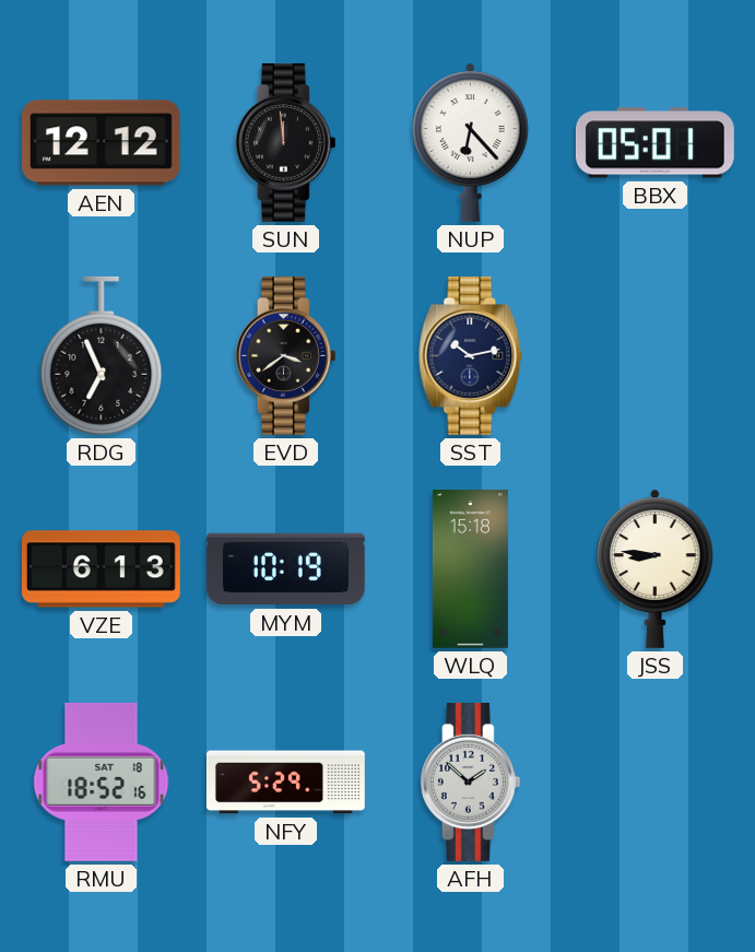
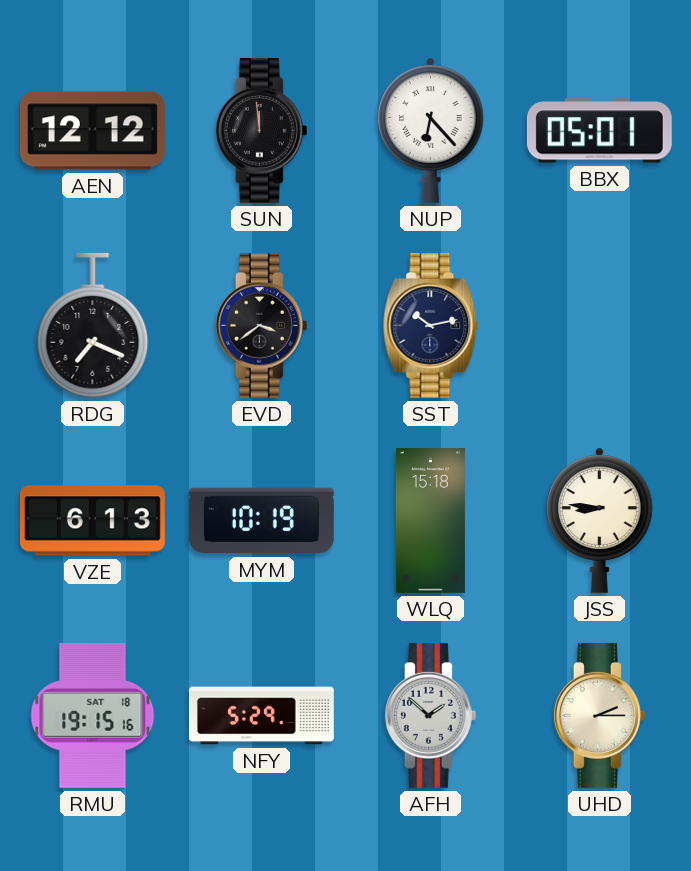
RDG: 6:56 -> 7:19
RMU: 18:52 -> 19:15
UHD: none -> 2:15
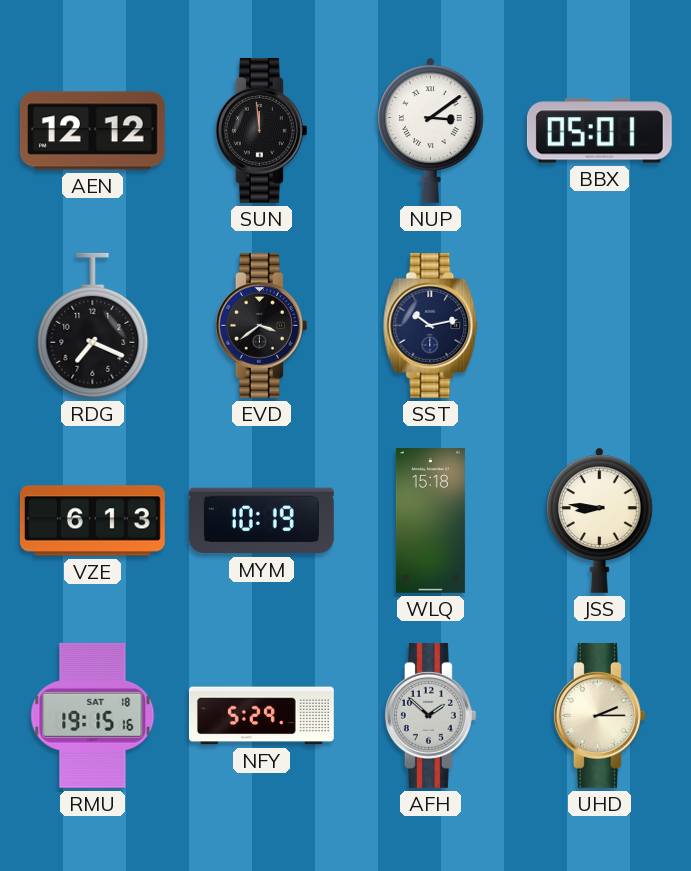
NUP: 6:23 -> 3:09
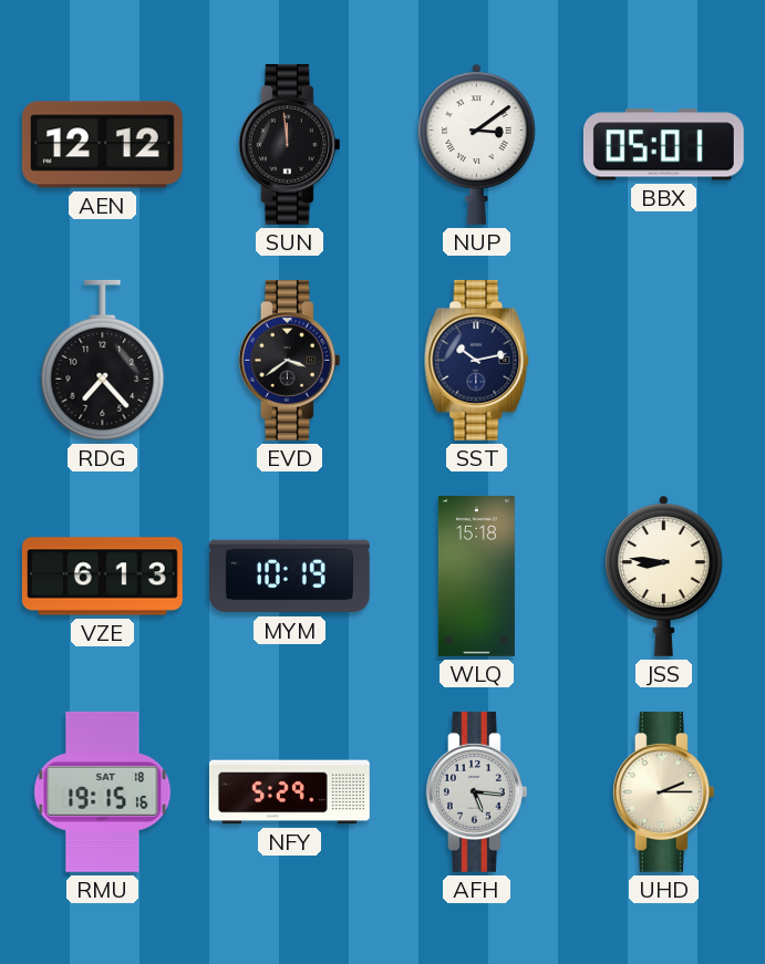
RDG: 7:19 -> 7:23
AFH: 1:52 -> 5:16
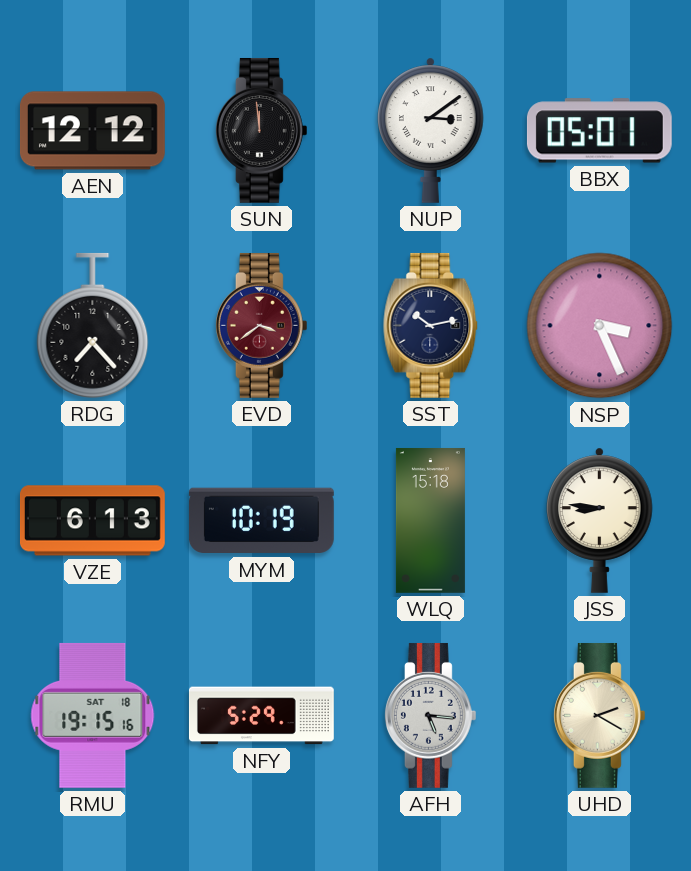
EVD dial: black -> burgundy
NSP: none -> 3:26
UHD: 2:15 -> 2:20
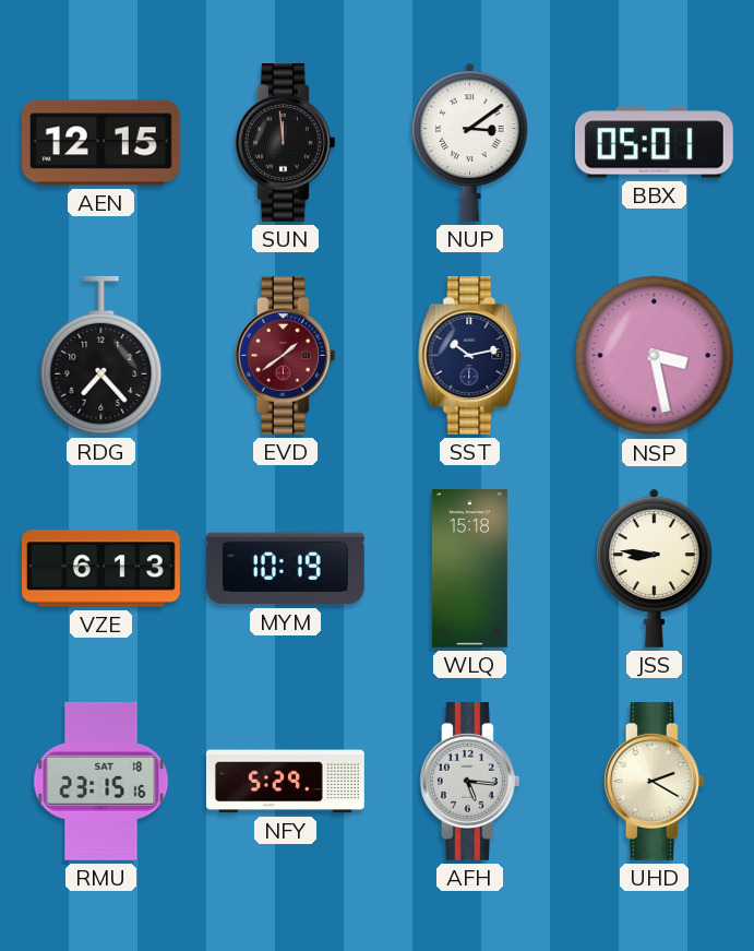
AEN: 12:12 -> 12:15
EVD: 3:39 -> 1:39
NSP: 3:26 -> 3:28
RMU: 19:15 -> 23:15
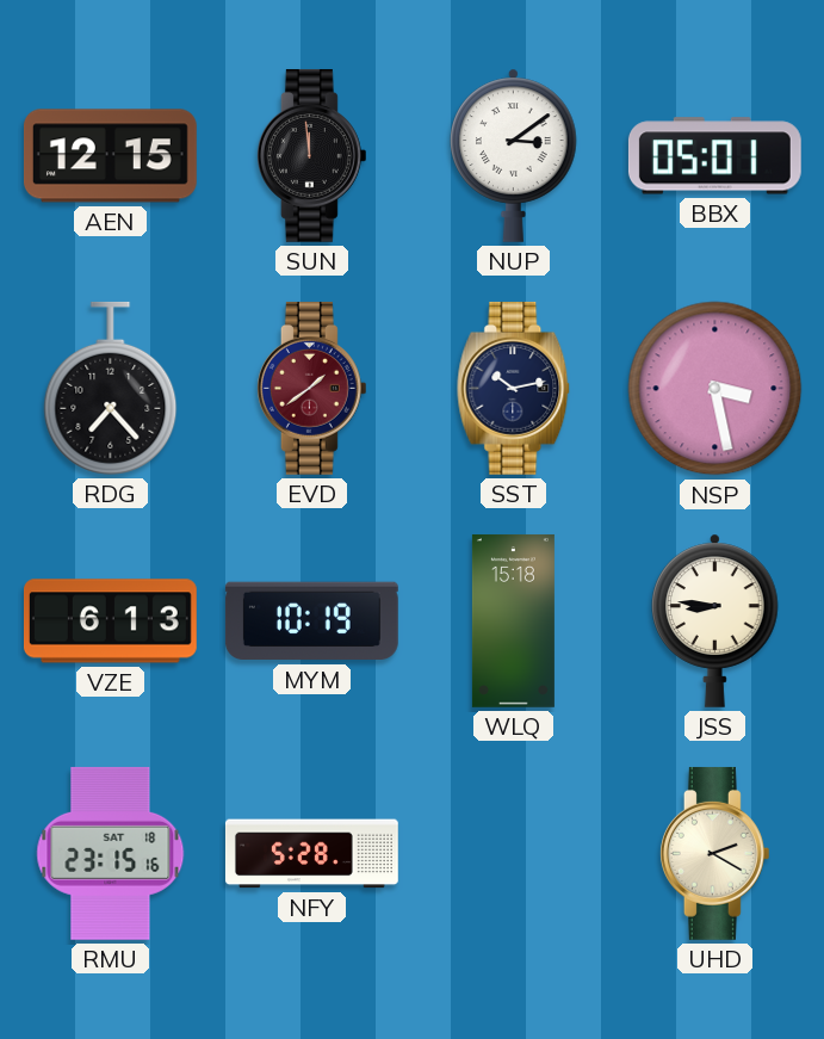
NFY: 5:29 -> 5:28
AFH: 5:16 -> none
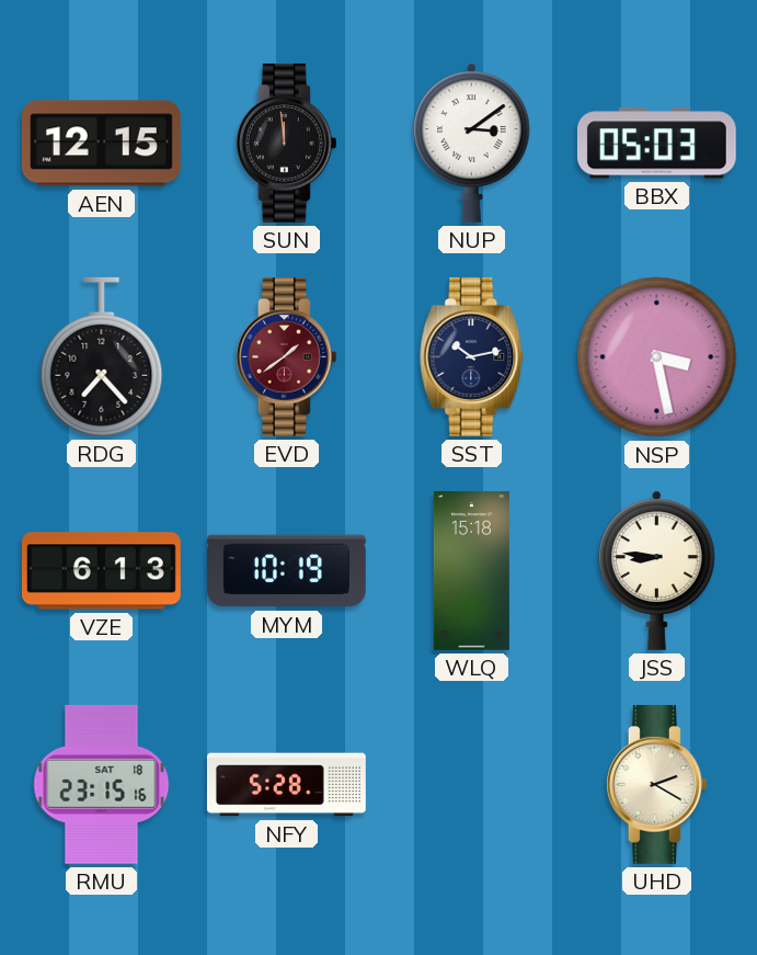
BBX: 05:01 -> 05:03
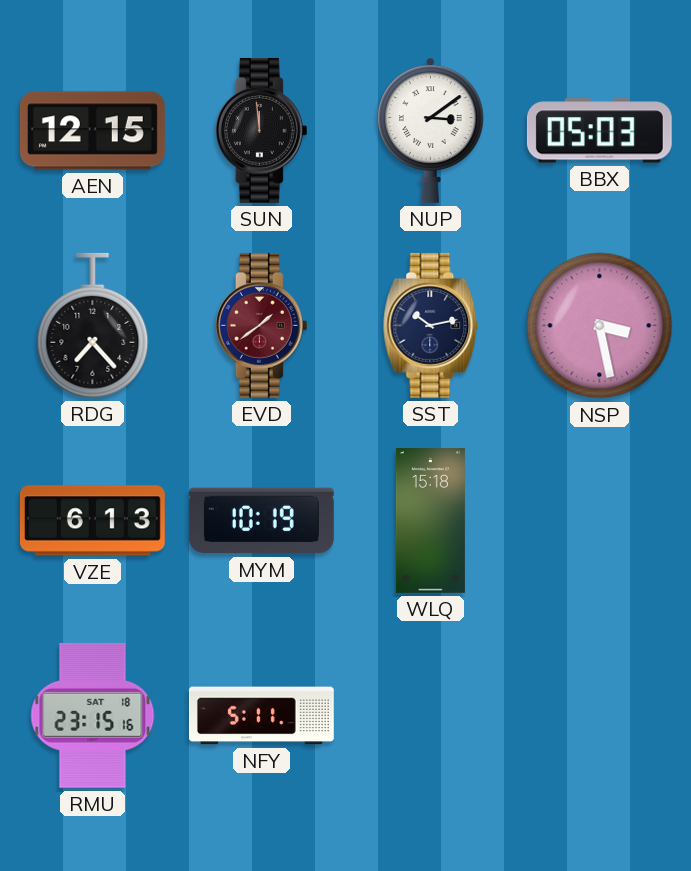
JSS: 8:46 -> none
NFY: 5:28 -> 5:11
UHD: 2:20 -> none
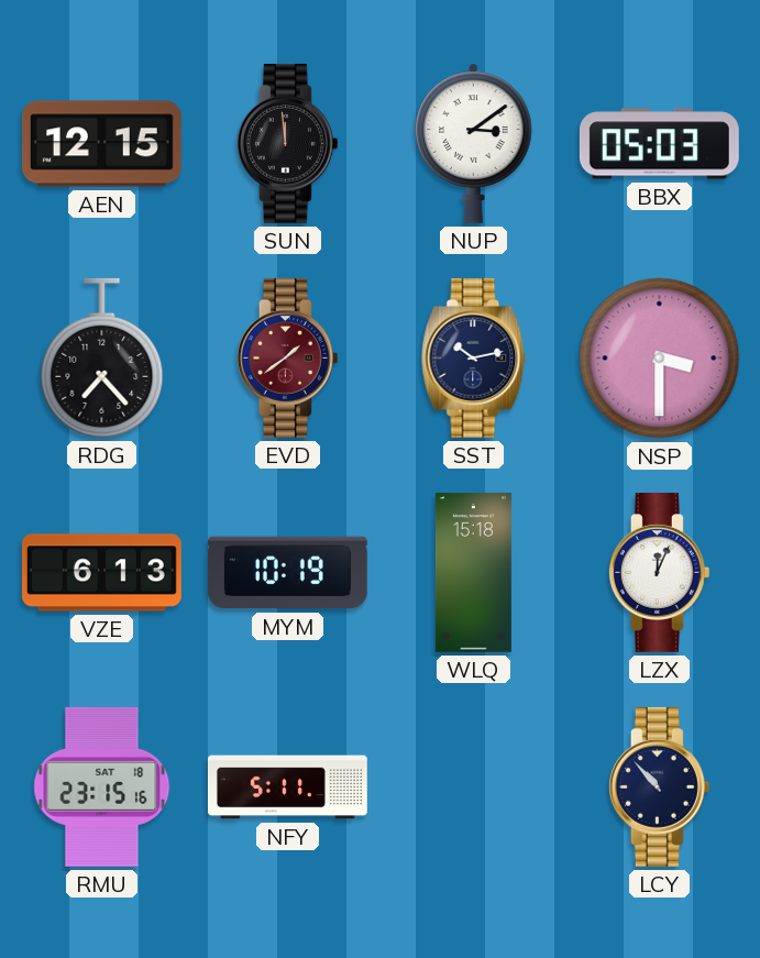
NSP: 3:28 -> 3:30
LZX: none -> 12:04
LCY: none -> 10:53
